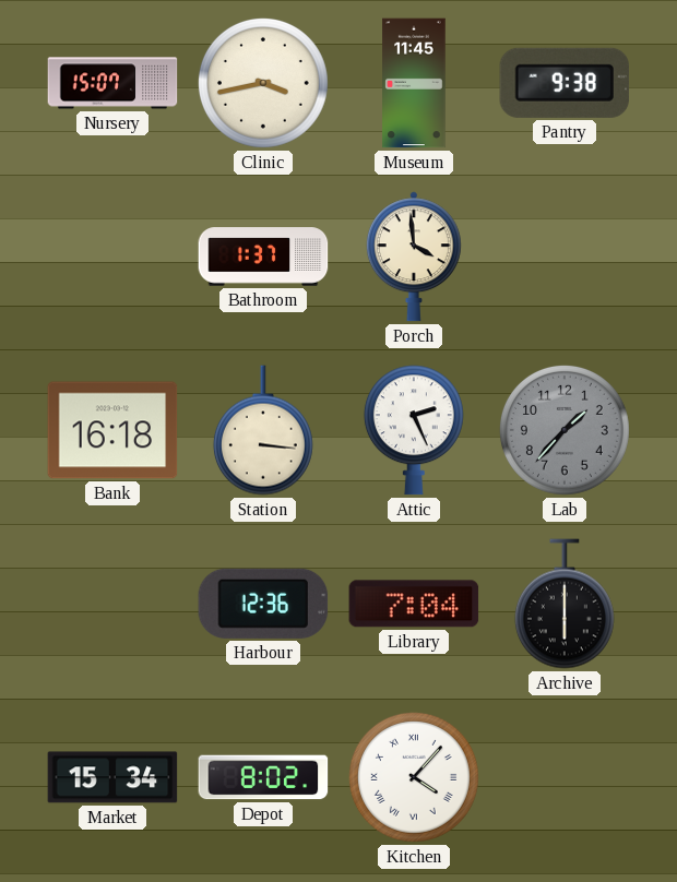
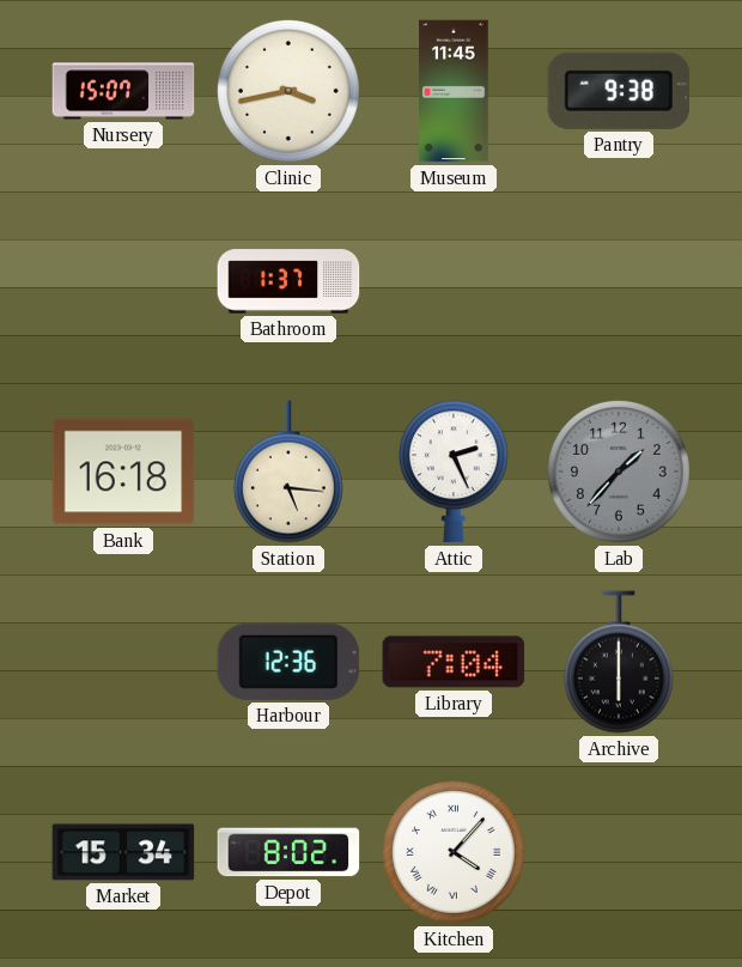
Porch: 3:59 -> none
Station: 3:16 -> 5:16
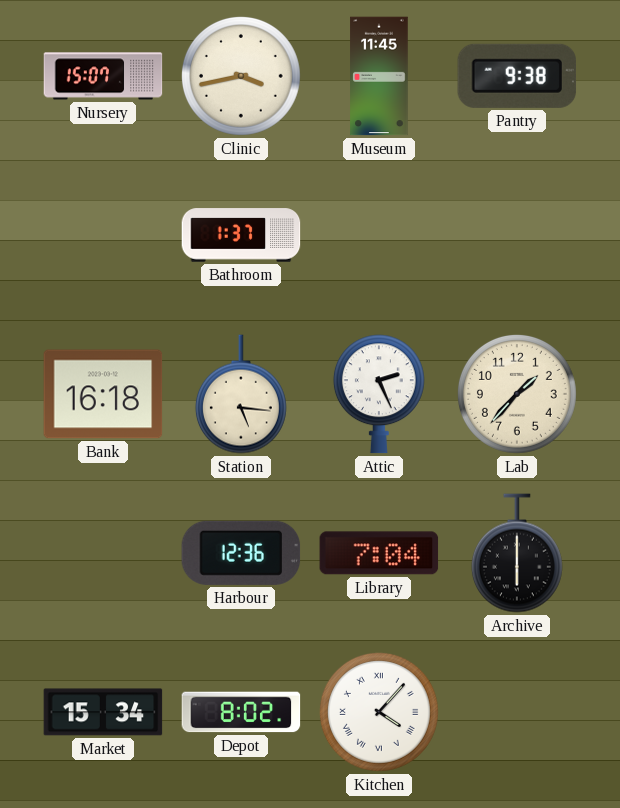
Lab dial: grey -> cream
